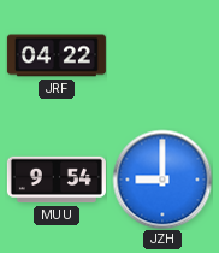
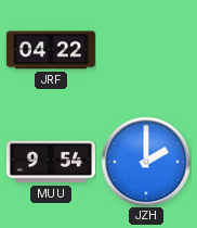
JZH: 9:00 -> 2:00
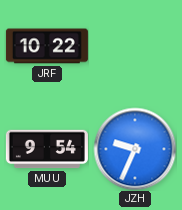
JRF: 04:22 -> 10:22
JZH: 2:00 -> 9:34
